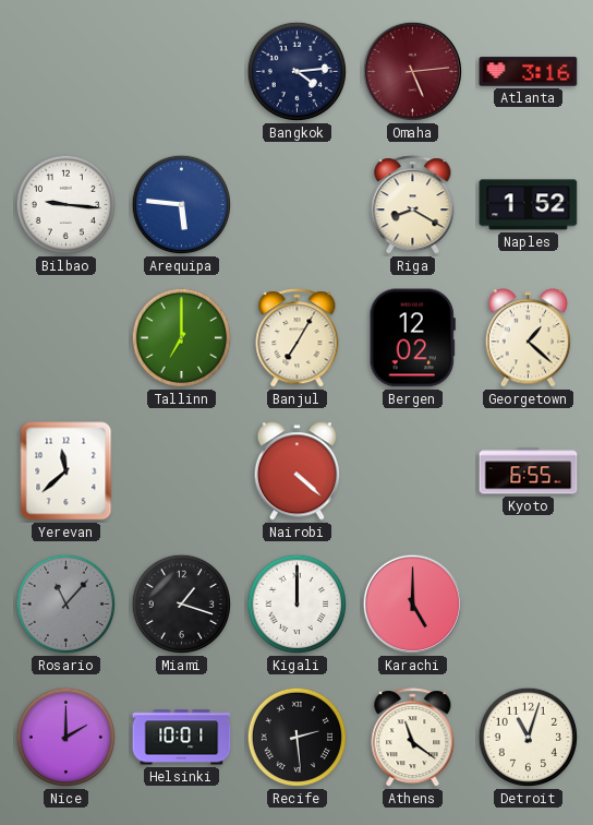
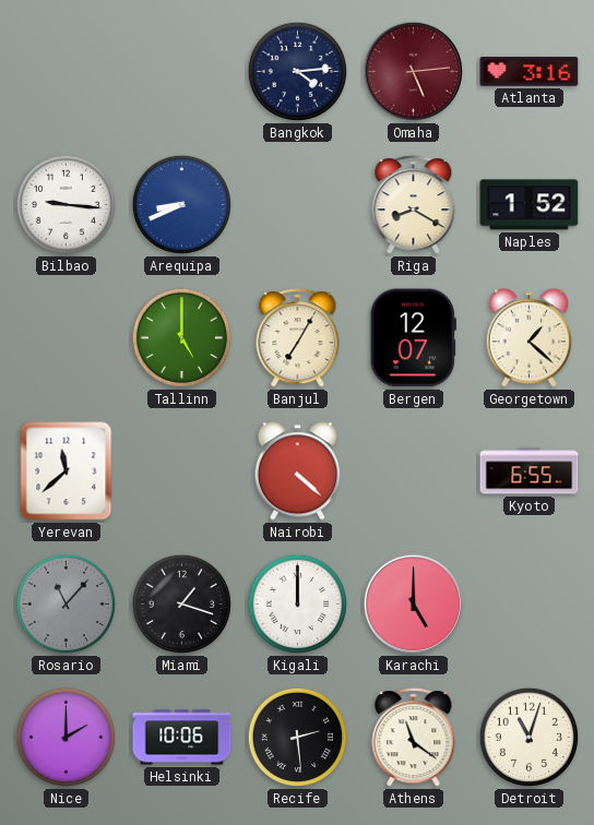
Arequipa: 5:46 -> 8:41
Tallinn: 7:00 -> 5:00
Bergen: 12:02 -> 12:07
Helsinki: 10:01 -> 10:06
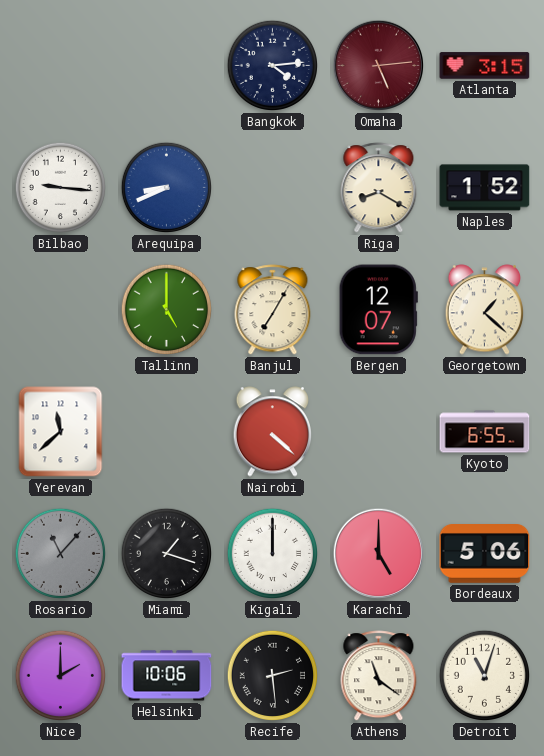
Atlanta: 3:16 -> 3:15
Bordeaux: none -> 5:06
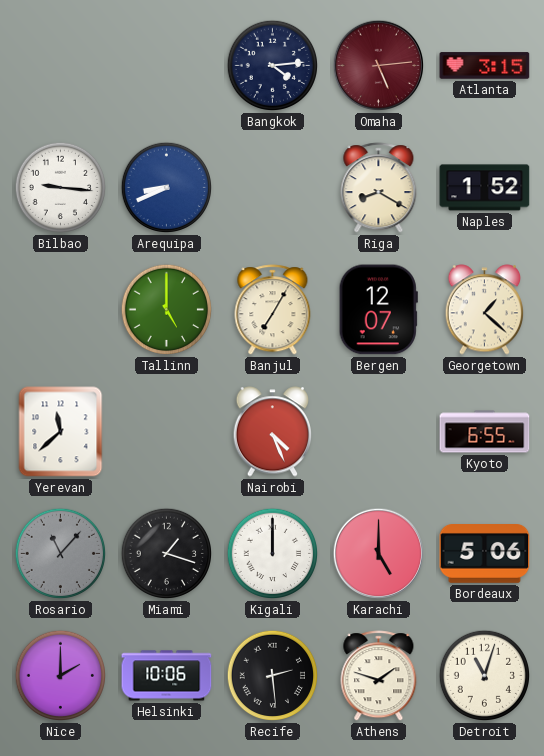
Nairobi: 4:22 -> 4:26
Athens: 11:21 -> 1:48
